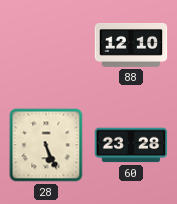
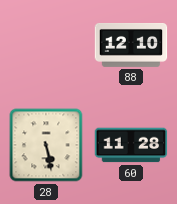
28: 5:26 -> 5:28
60: 23:28 -> 11:28
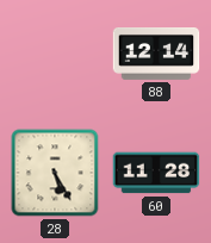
88: 12:10 -> 12:14
28: 5:28 -> 5:25
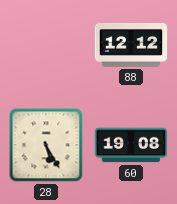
88: 12:14 -> 12:12
60: 11:28 -> 19:08
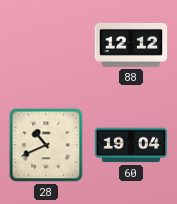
28: 5:25 -> 10:41
60: 19:08 -> 19:04
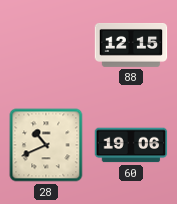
88: 12:12 -> 12:15
60: 19:04 -> 19:06
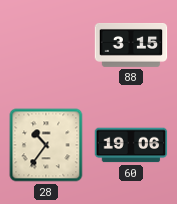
88: 12:15 -> 3:15
28: 10:41 -> 10:36
